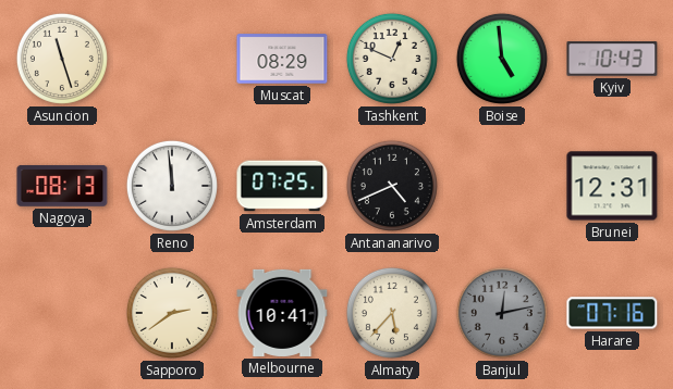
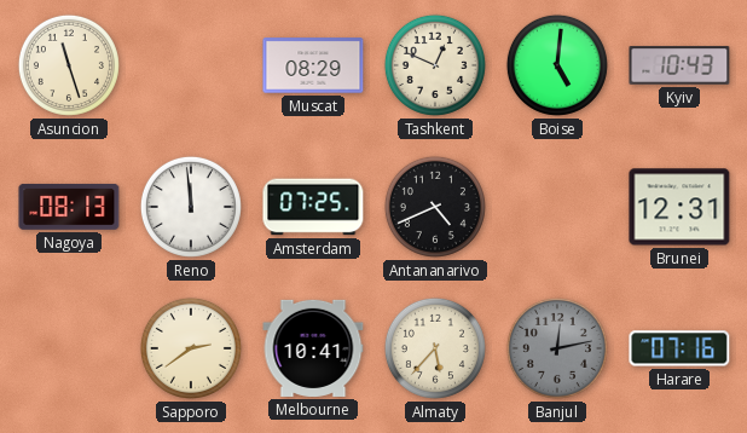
Boise: 4:59 -> 5:01
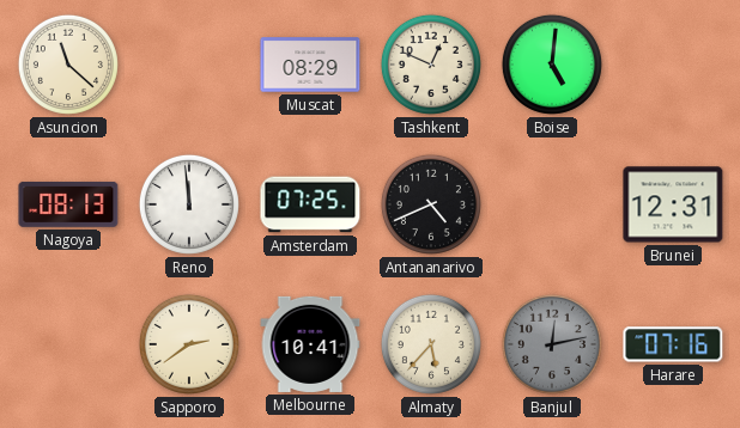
Asuncion: 11:27 -> 11:22
Kyiv: 10:43 -> none
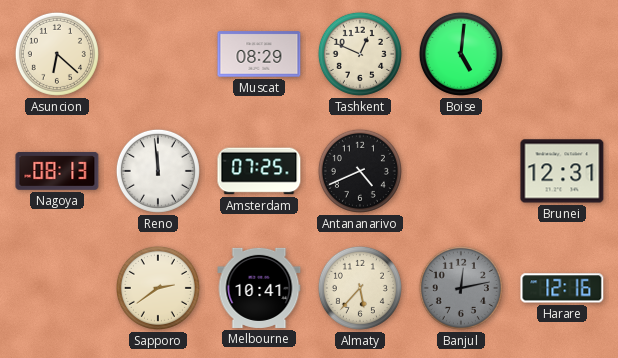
Asuncion: 11:22 -> 6:22
Harare: 07:16 -> 12:16
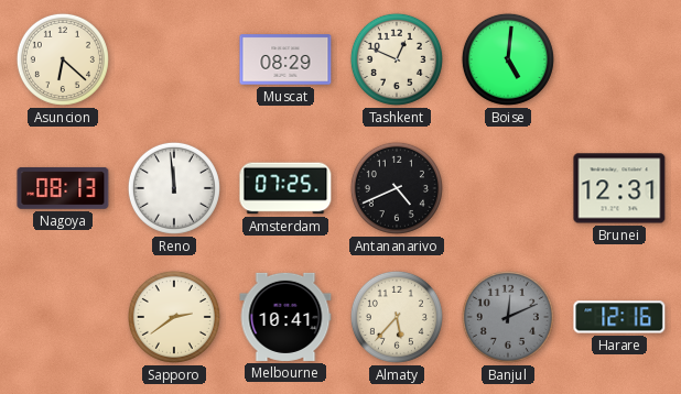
Banjul: 12:13 -> 12:11
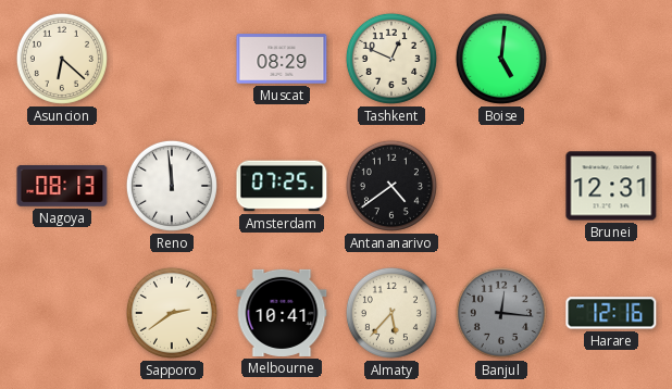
Antananarivo: 4:41 -> 4:39
Banjul: 12:11 -> 12:16
